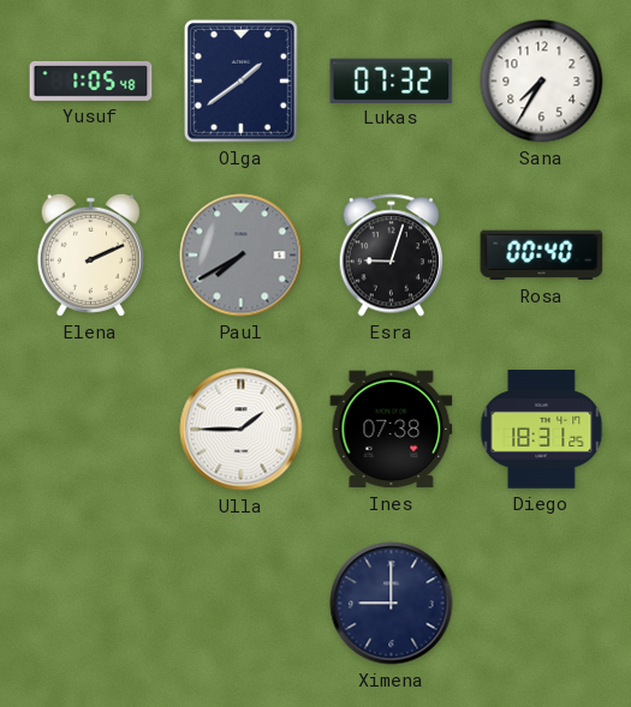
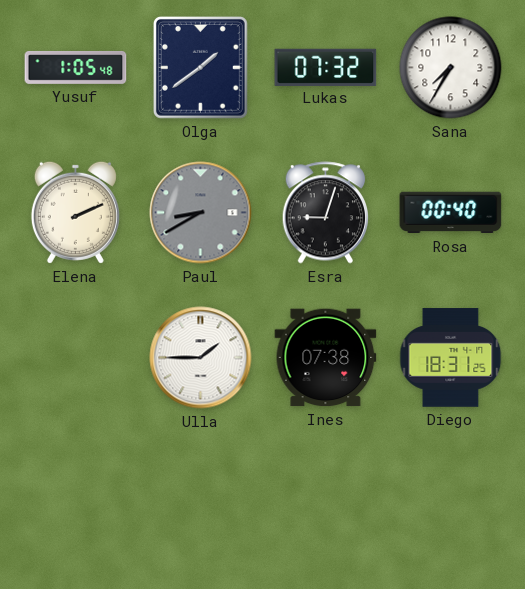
Paul: 7:40 -> 8:40
Ximena: 9:00 -> none
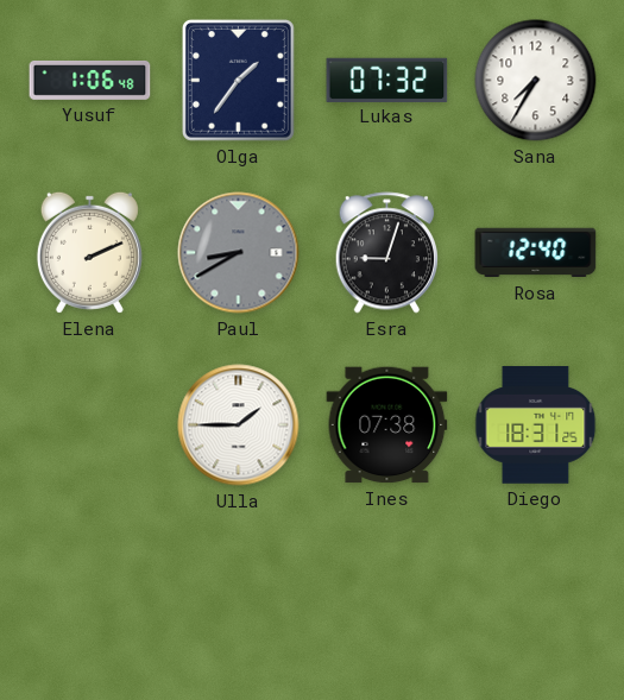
Yusuf: 1:05 -> 1:06
Olga: 1:39 -> 1:36
Rosa: 00:40 -> 12:40
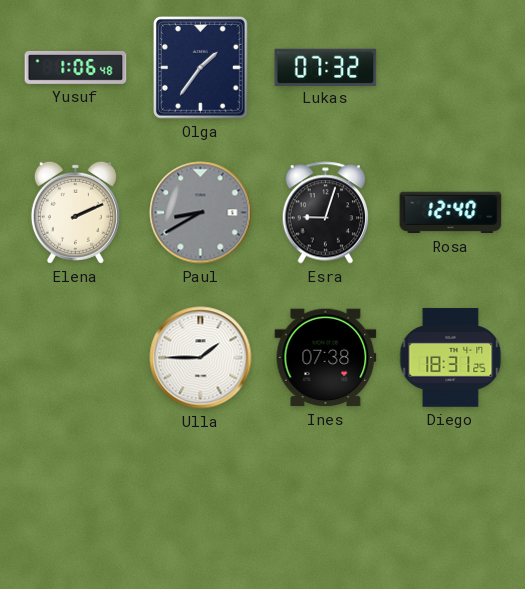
Sana: 7:35 -> none
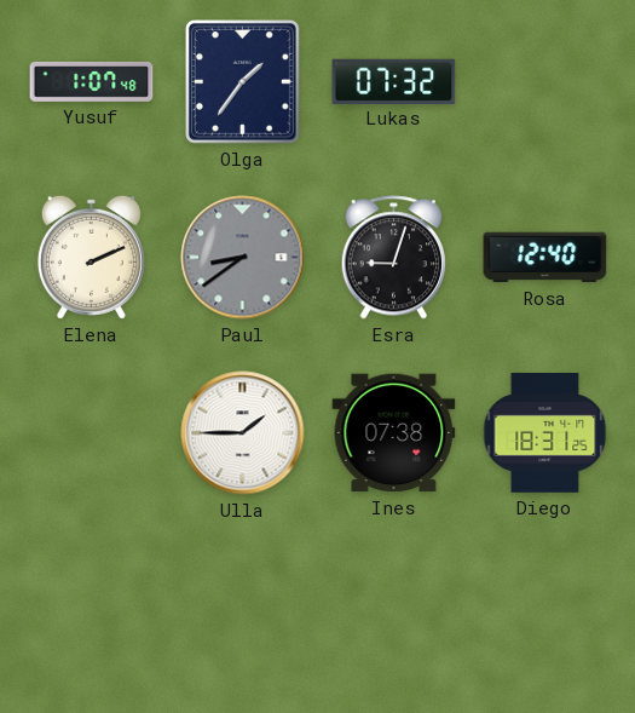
Yusuf: 1:06 -> 1:07
Paul: 8:40 -> 8:39
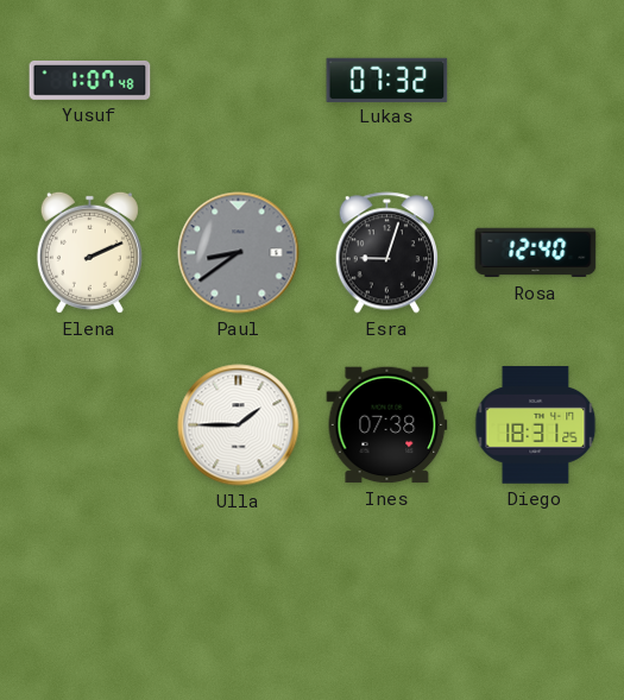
Olga: 1:36 -> none
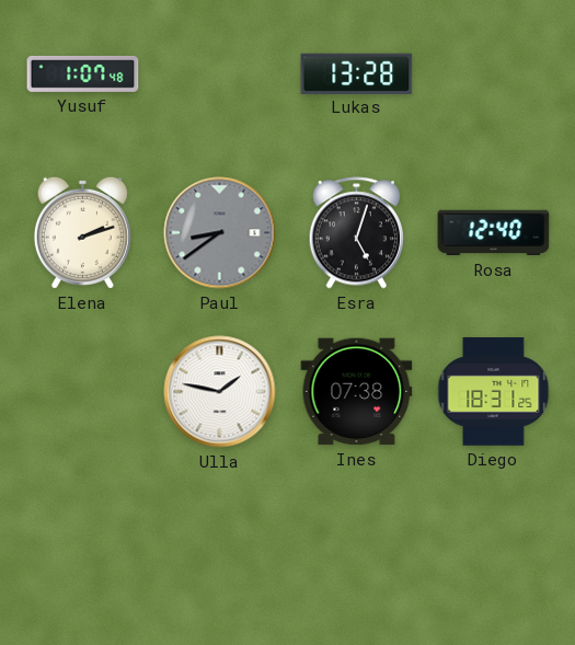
Lukas: 07:32 -> 13:28
Elena: 2:11 -> 2:12
Esra: 9:03 -> 5:03
Ulla: 1:45 -> 1:47
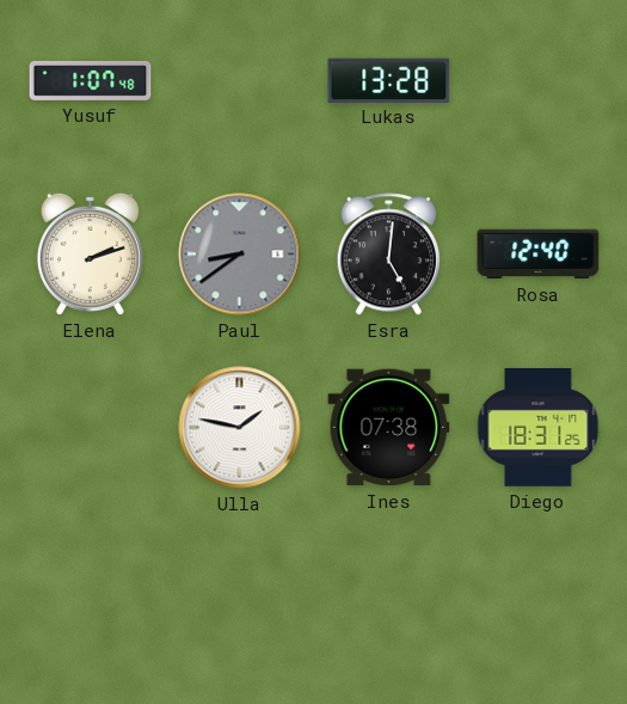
Esra: 5:03 -> 5:01
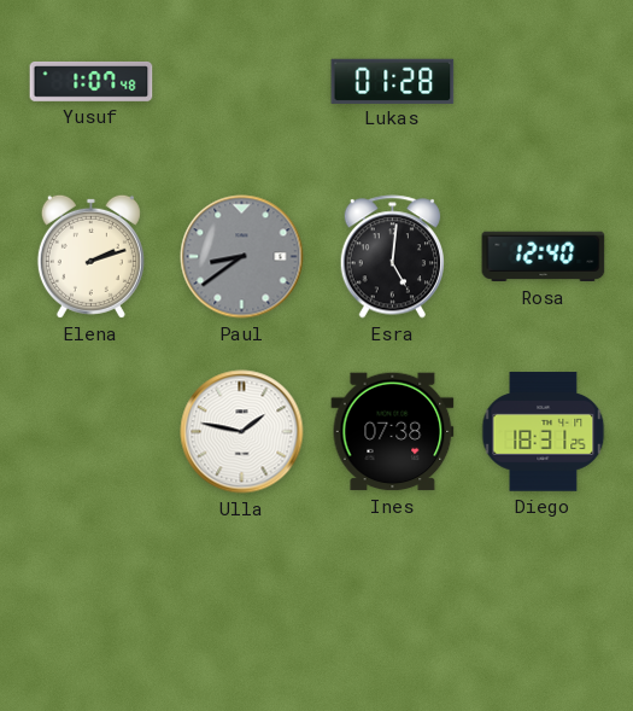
Lukas: 13:28 -> 01:28
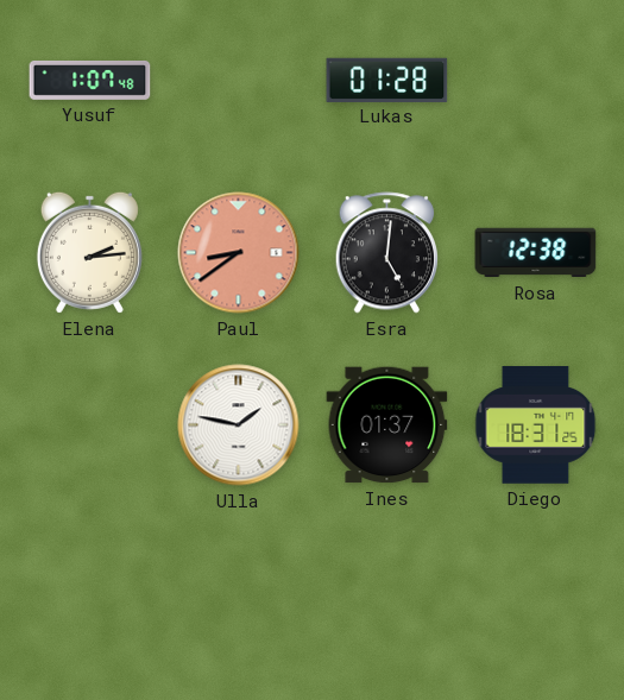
Elena: 2:12 -> 2:14
Paul dial: grey -> salmon
Rosa: 12:40 -> 12:38
Ines: 07:38 -> 01:37
